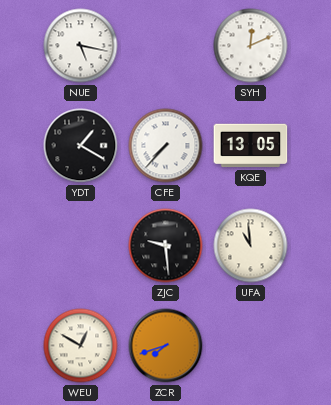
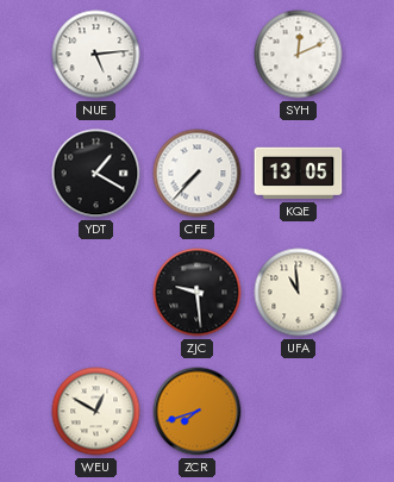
NUE: 5:17 -> 5:14
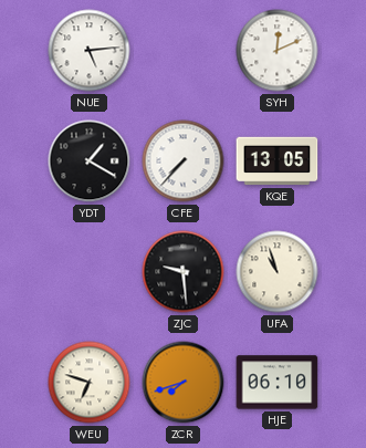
UFA: 10:59 -> 10:57
WEU: 12:50 -> 6:48
HJE: none -> 06:10
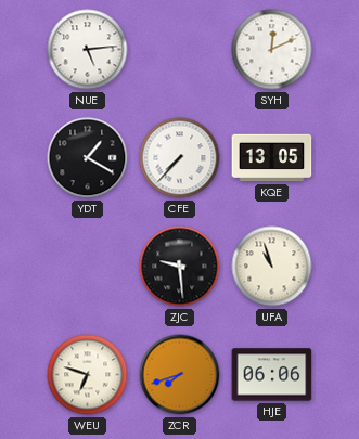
HJE: 06:10 -> 06:06
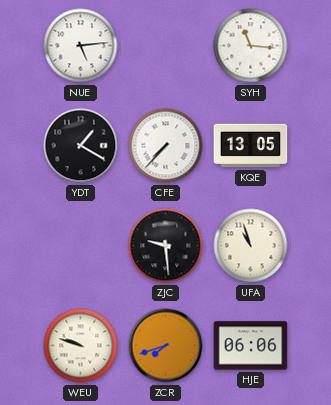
SYH: 12:11 -> 11:16
WEU: 6:48 -> 9:48
